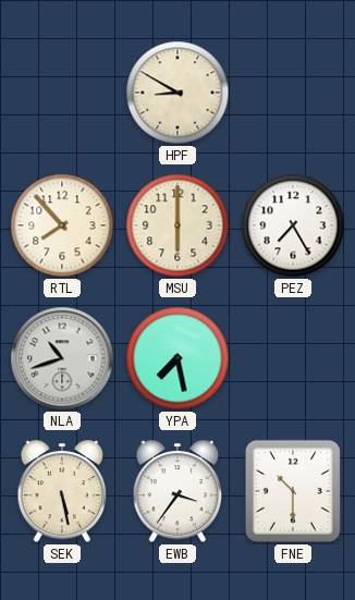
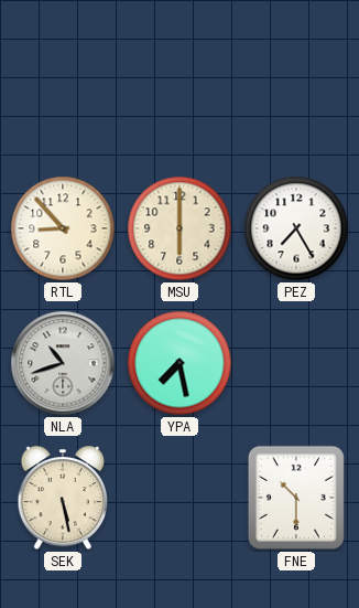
HPF: 8:50 -> none
RTL: 7:53 -> 8:53
EWB: 3:36 -> none
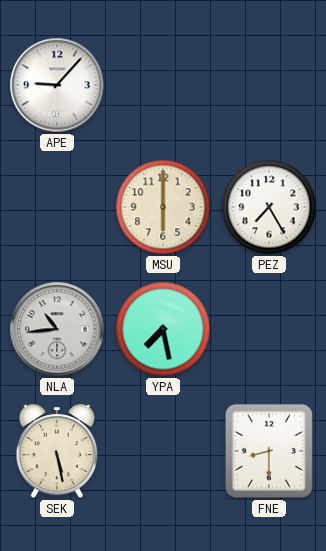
APE: none -> 9:07
RTL: 8:53 -> none
NLA: 10:42 -> 10:44
FNE: 10:30 -> 8:30
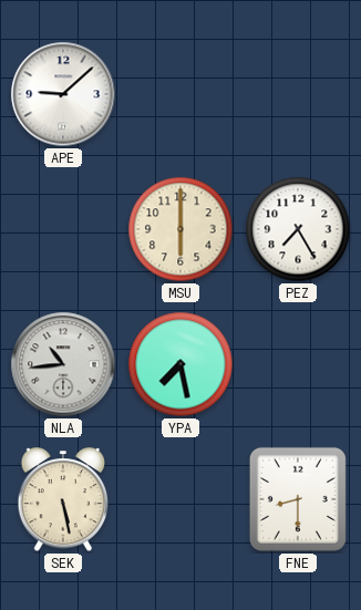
APE: 9:07 -> 9:08
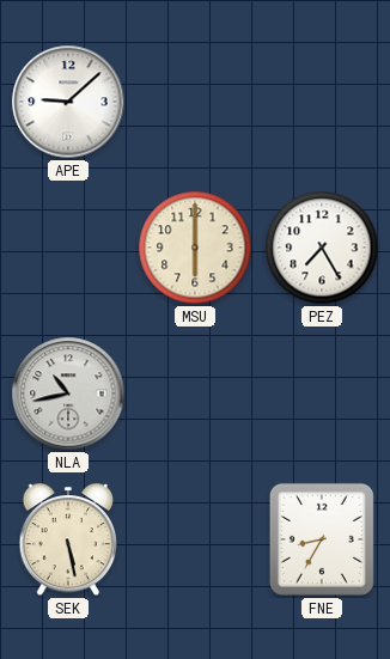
NLA: 10:44 -> 10:43
YPA: 7:28 -> none
FNE: 8:30 -> 8:35
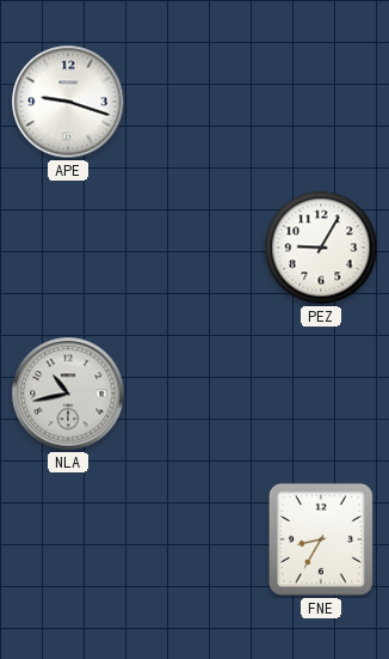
APE: 9:08 -> 9:18
MSU: 6:00 -> none
PEZ: 7:25 -> 9:05
SEK: 5:28 -> none
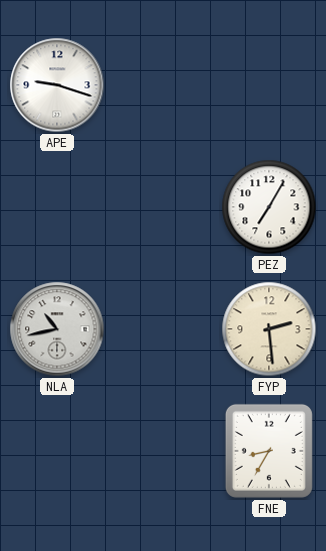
PEZ: 9:05 -> 7:05
FYP: none -> 2:29
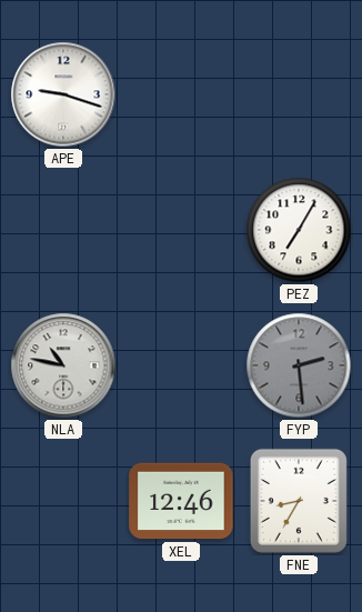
NLA: 10:43 -> 10:47
FYP dial: cream -> grey
XEL: none -> 12:46
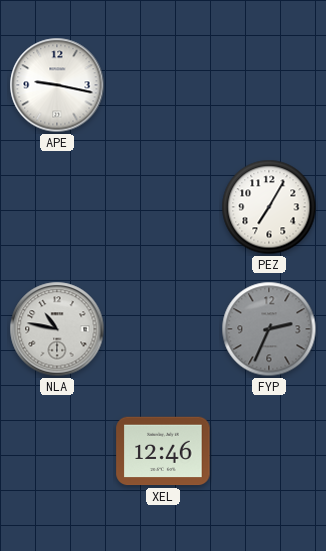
APE: 9:18 -> 9:17
FYP: 2:29 -> 2:34
FNE: 8:35 -> none
